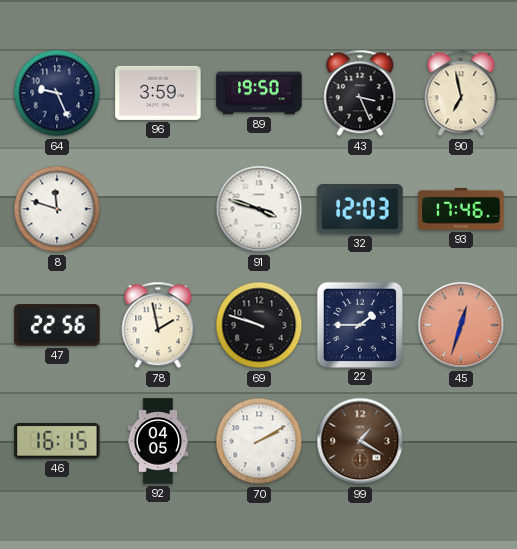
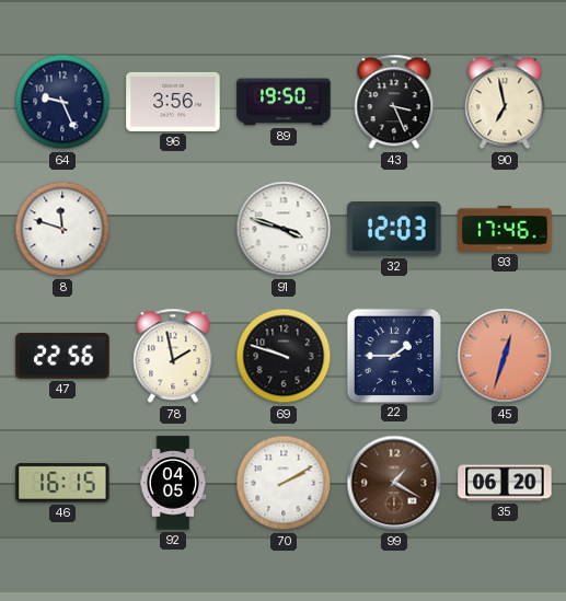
96: 3:59 -> 3:56
35: none -> 06:20
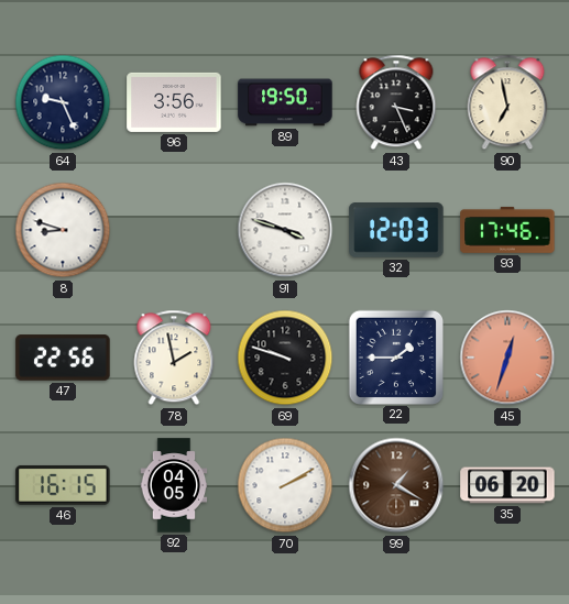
8: 11:48 -> 8:48
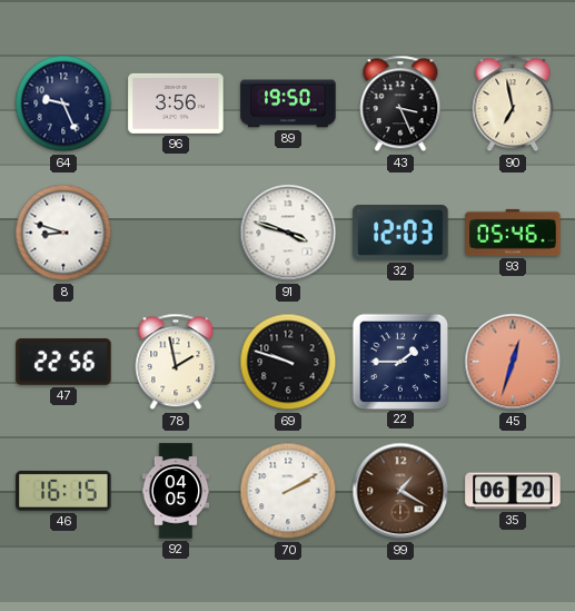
93: 17:46 -> 05:46
